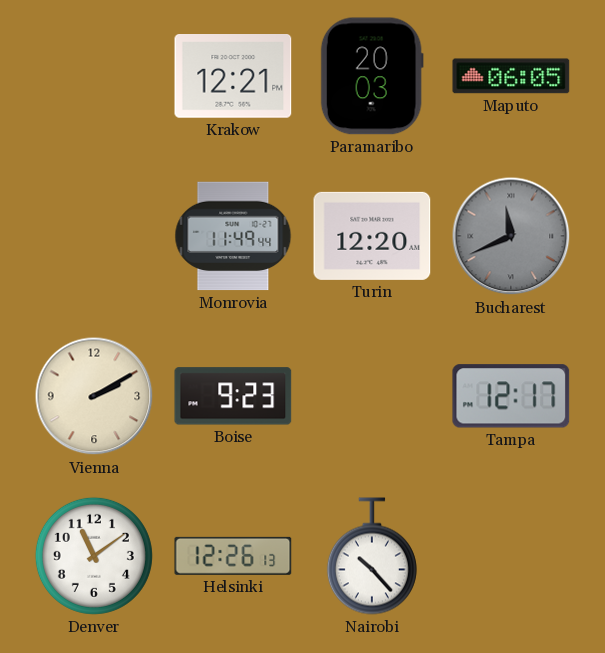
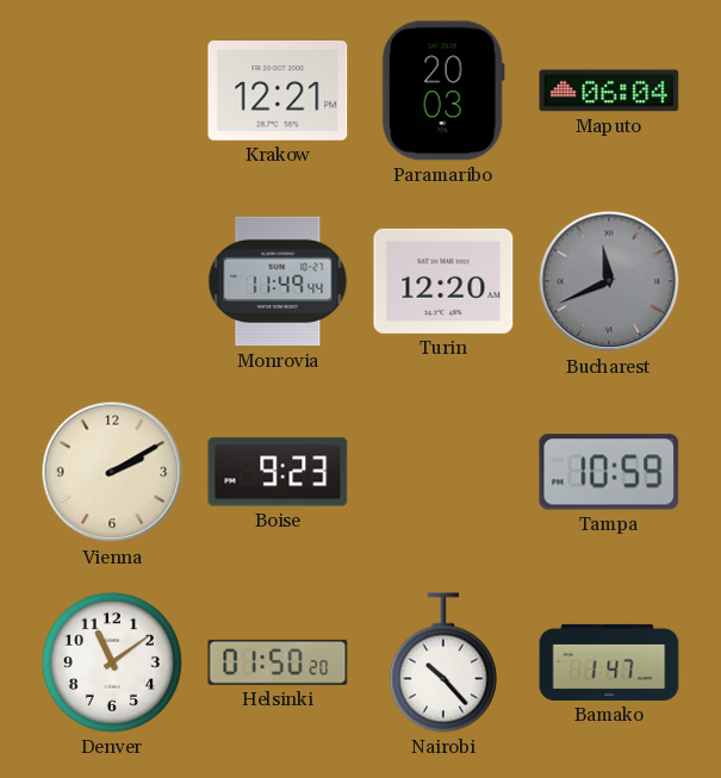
Maputo: 06:05 -> 06:04
Tampa: 12:17 -> 10:59
Helsinki: 12:26 -> 01:50
Bamako: none -> 1:47
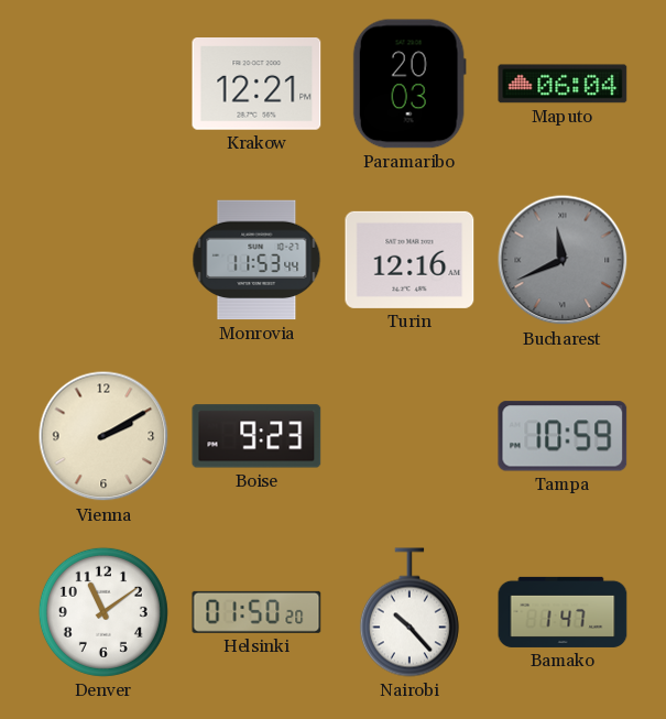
Monrovia: 11:49 -> 11:53
Turin: 12:20 -> 12:16
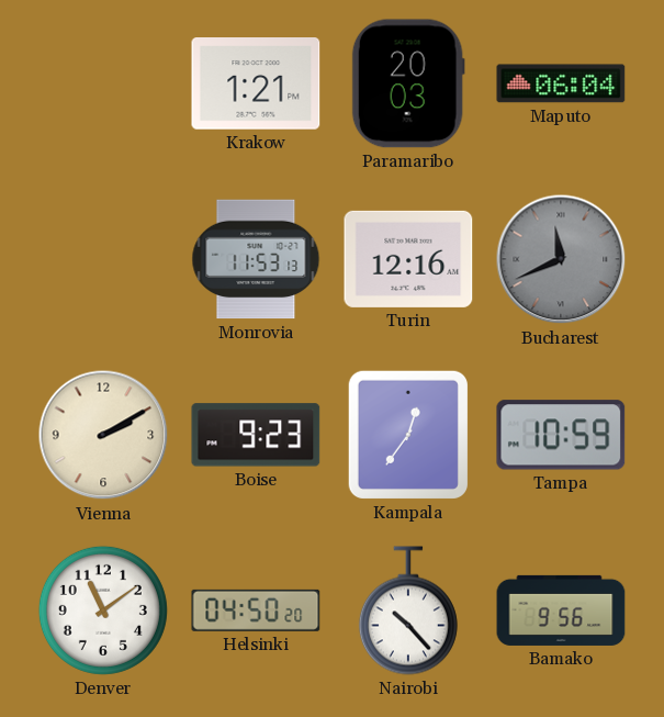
Krakow: 12:21 -> 1:21
Monrovia: 11:53:44 -> 11:53:13
Kampala: none -> 12:36
Helsinki: 01:50 -> 04:50
Bamako: 1:47 -> 9:56
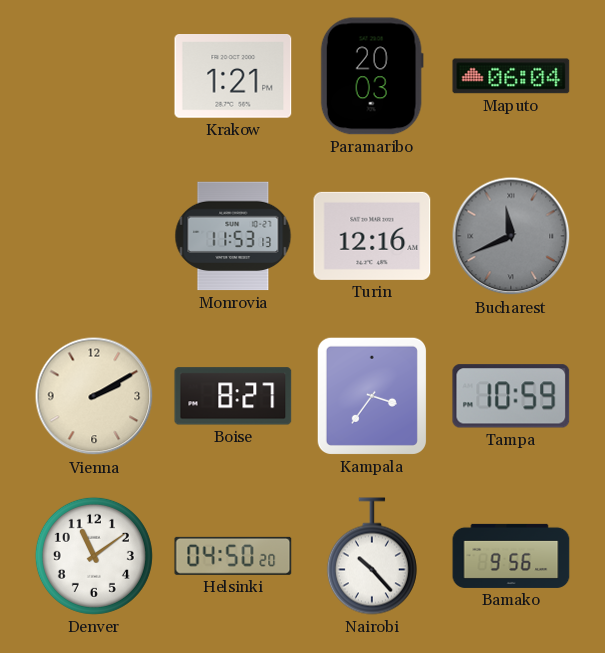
Boise: 9:23 -> 8:27
Kampala: 12:36 -> 3:36
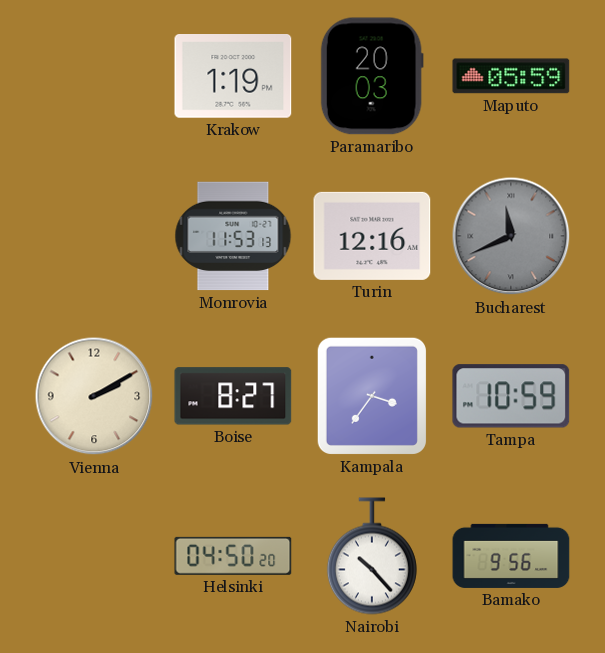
Krakow: 1:21 -> 1:19
Maputo: 06:04 -> 05:59
Denver: 11:09 -> none
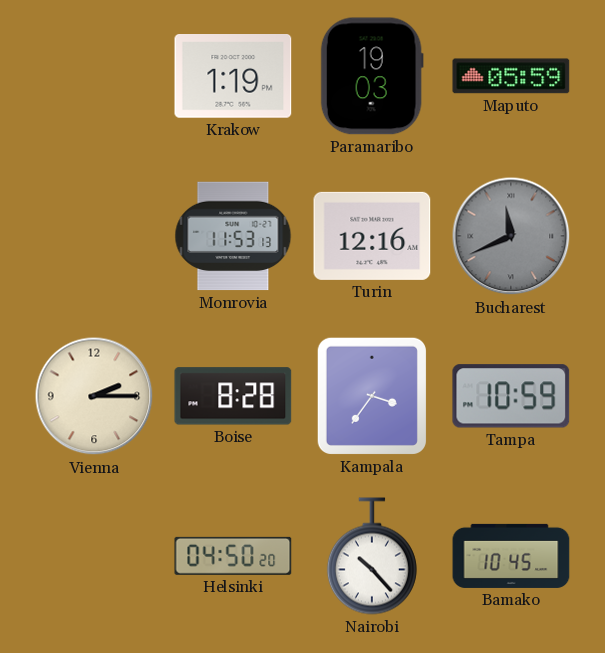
Paramaribo: 20:03 -> 19:03
Vienna: 2:10 -> 2:15
Boise: 8:27 -> 8:28
Bamako: 9:56 -> 10:45
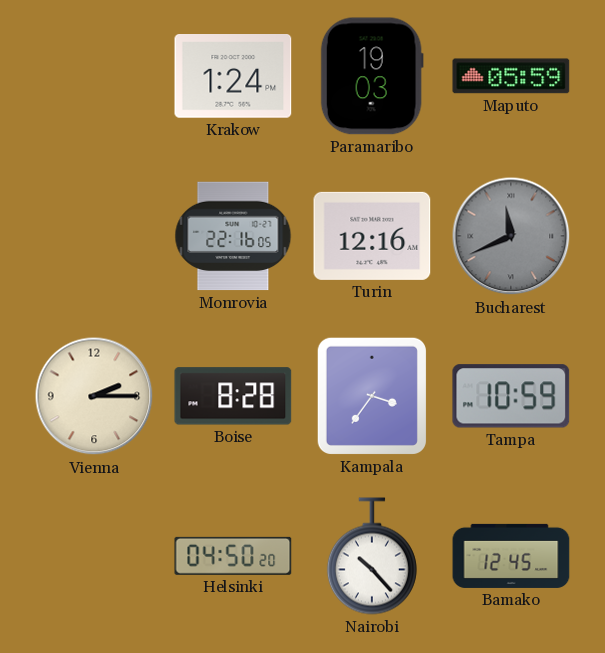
Krakow: 1:19 -> 1:24
Monrovia: 11:53 -> 22:16
Bamako: 10:45 -> 12:45
